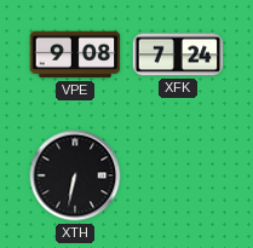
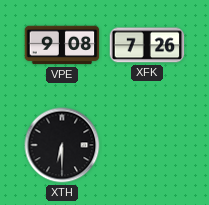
XFK: 7:24 -> 7:26
XTH: 6:32 -> 6:30
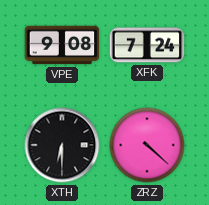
XFK: 7:26 -> 7:24
ZRZ: none -> 4:22
